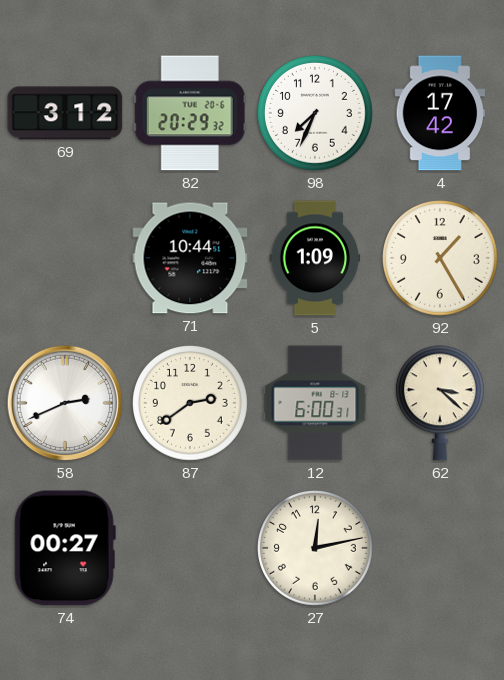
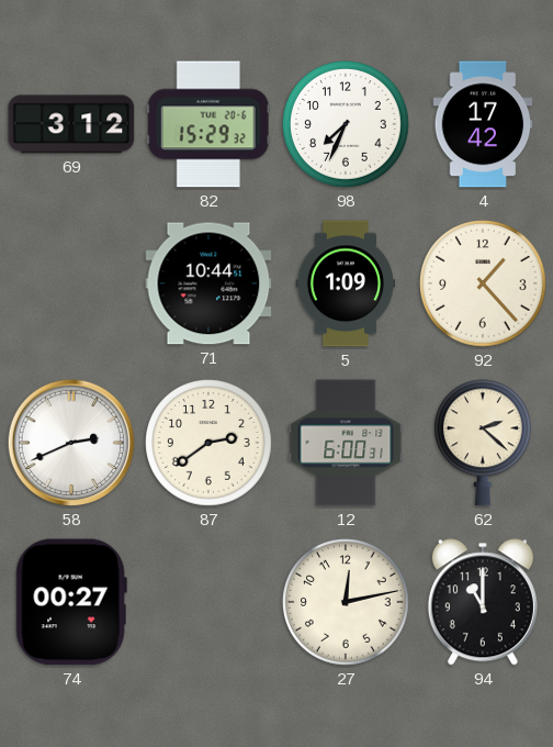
82: 20:29 -> 15:29
92: 1:25 -> 1:23
62: 3:22 -> 2:22
94: none -> 11:00
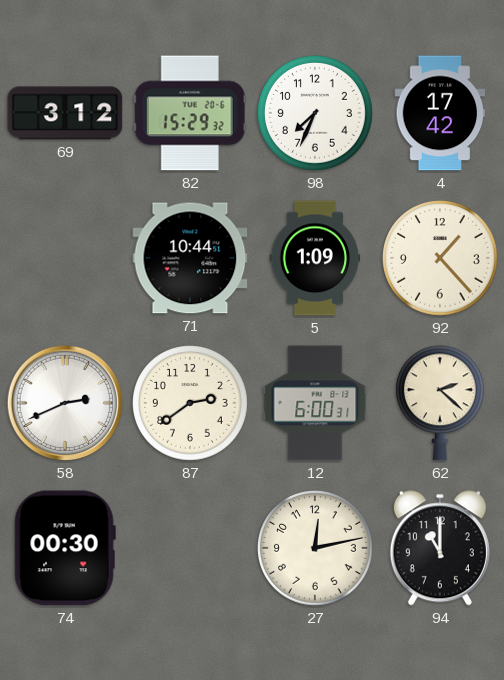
74: 00:27 -> 00:30
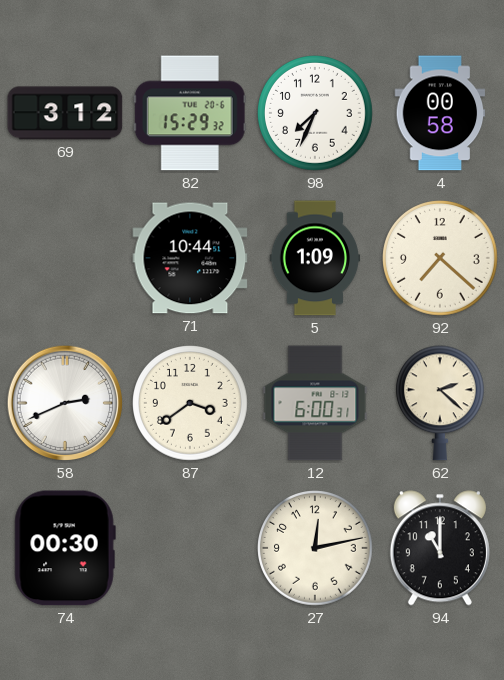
4: 17:42 -> 00:58
92: 1:23 -> 7:22
87: 2:39 -> 3:39
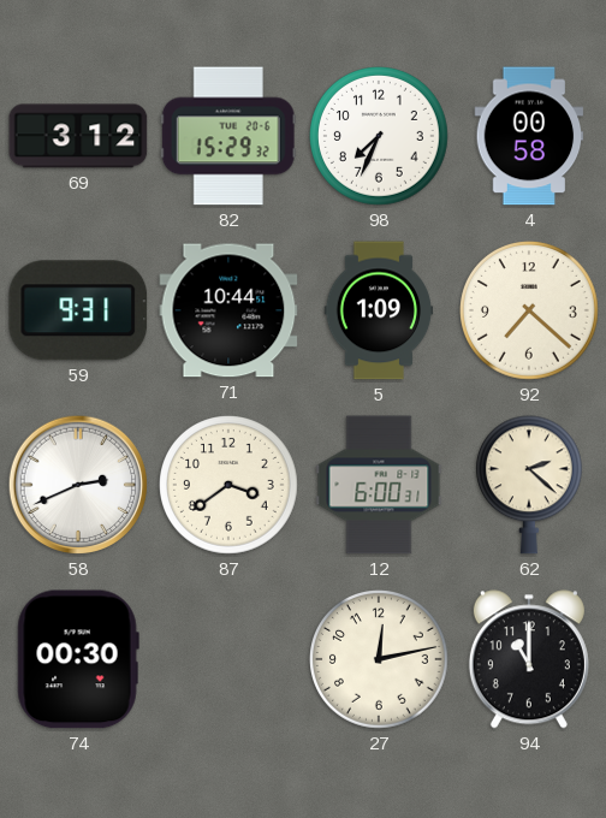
59: none -> 9:31
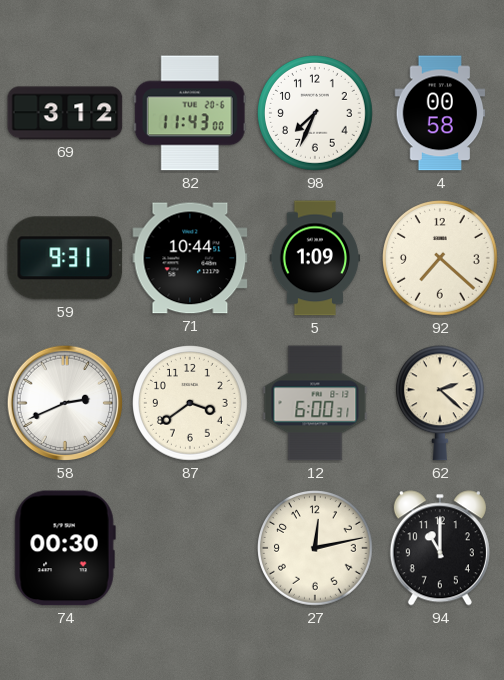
82: 15:29 -> 11:43
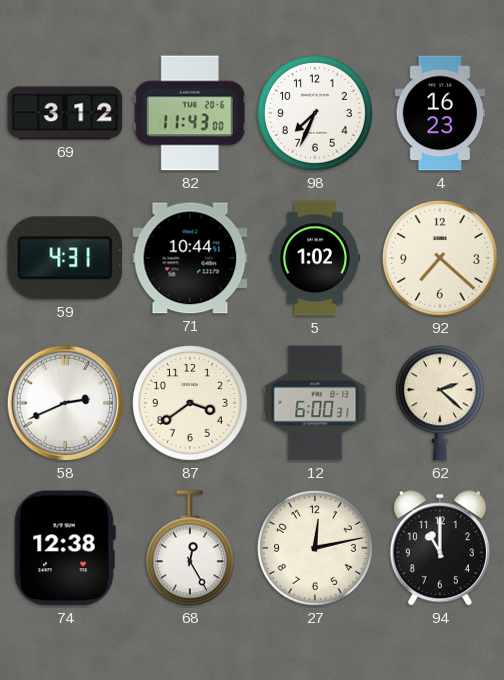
4: 00:58 -> 16:23
59: 9:31 -> 4:31
5: 1:09 -> 1:02
74: 00:30 -> 12:38
68: none -> 12:25
